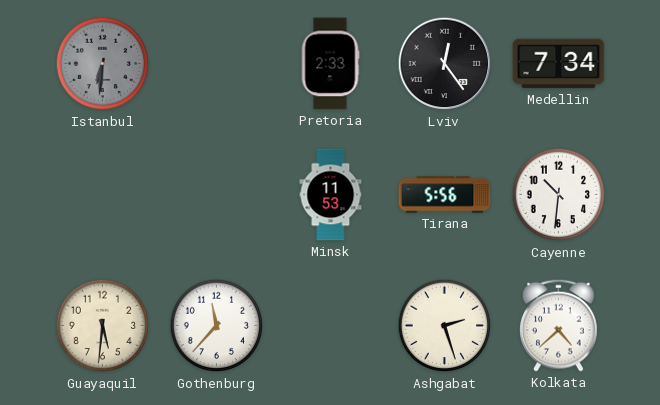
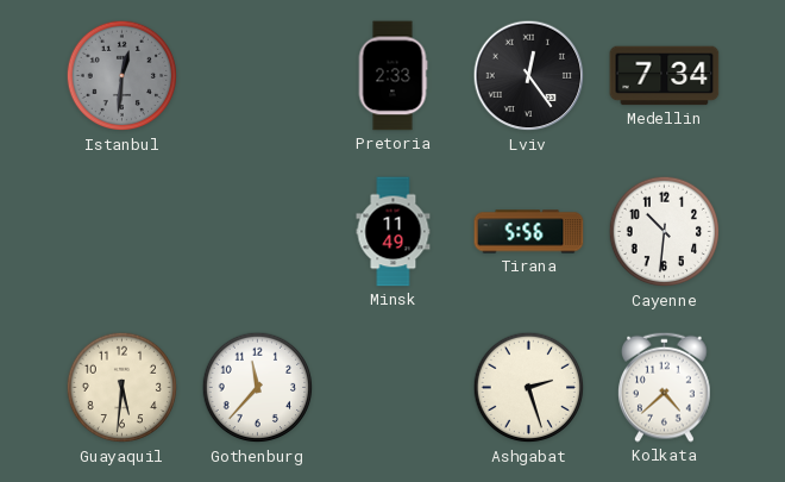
Istanbul: 6:31 -> 12:31
Minsk: 11:53 -> 11:49
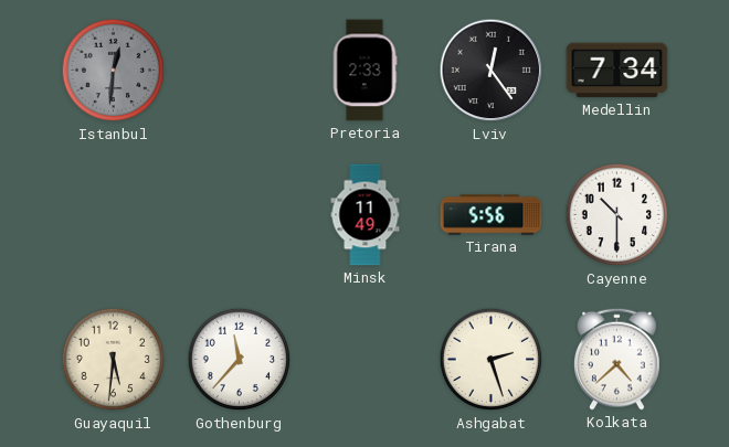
Cayenne: 10:31 -> 10:30
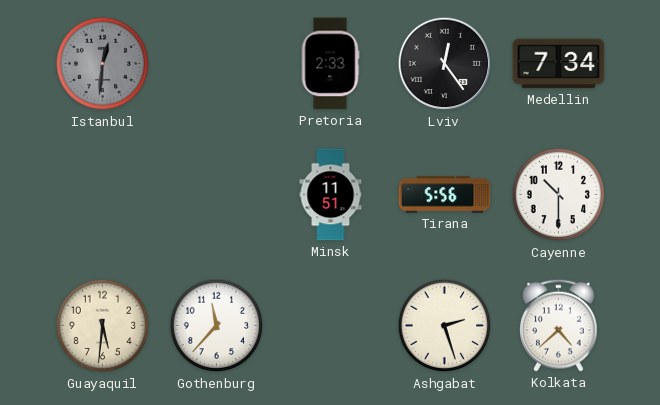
Minsk: 11:49 -> 11:51
